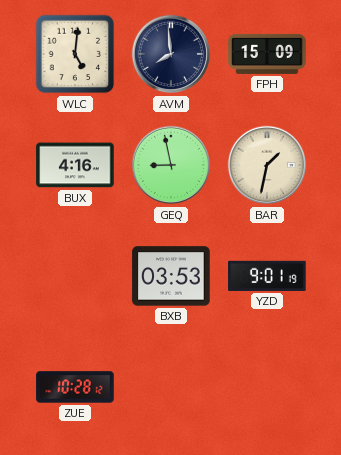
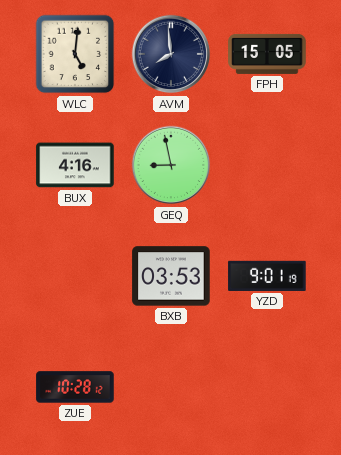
FPH: 15:09 -> 15:05
BAR: 1:32 -> none
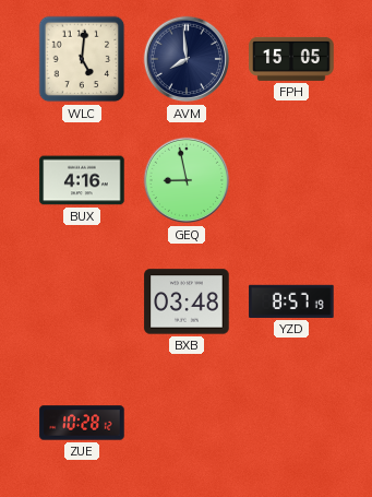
BXB: 03:53 -> 03:48
YZD: 9:01 -> 8:57
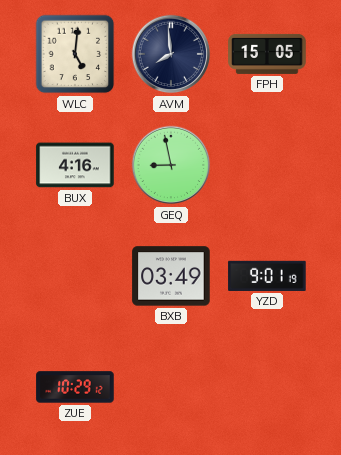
BXB: 03:48 -> 03:49
YZD: 8:57 -> 9:01
ZUE: 10:28 -> 10:29
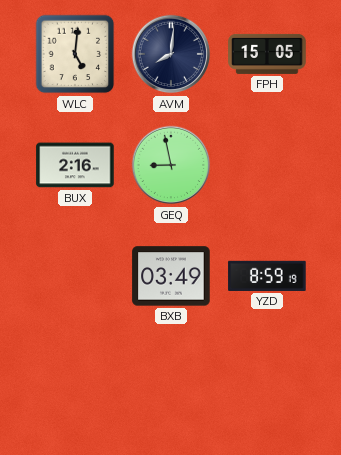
AVM: 7:59 -> 8:01
BUX: 4:16 -> 2:16
YZD: 9:01 -> 8:59
ZUE: 10:29 -> none
